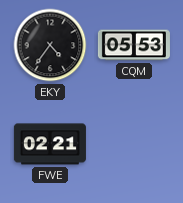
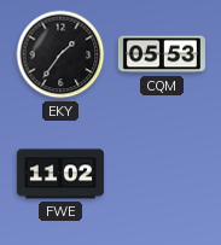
EKY: 4:36 -> 1:36
FWE: 02:21 -> 11:02
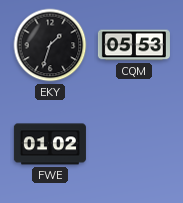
EKY: 1:36 -> 1:33
FWE: 11:02 -> 01:02
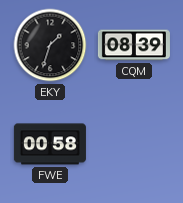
CQM: 05:53 -> 08:39
FWE: 01:02 -> 00:58
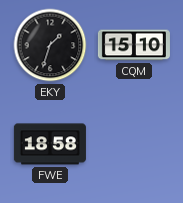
CQM: 08:39 -> 15:10
FWE: 00:58 -> 18:58
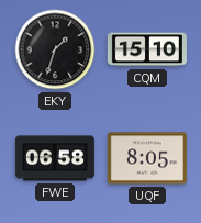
FWE: 18:58 -> 06:58
UQF: none -> 8:05
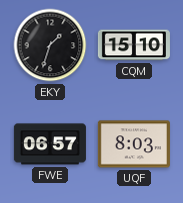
FWE: 06:58 -> 06:57
UQF: 8:05 -> 8:03
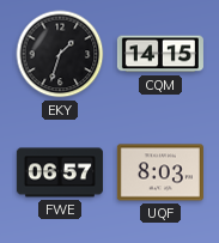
CQM: 15:10 -> 14:15
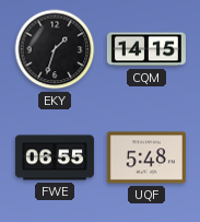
FWE: 06:57 -> 06:55
UQF: 8:03 -> 5:48
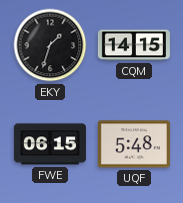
FWE: 06:55 -> 06:15
